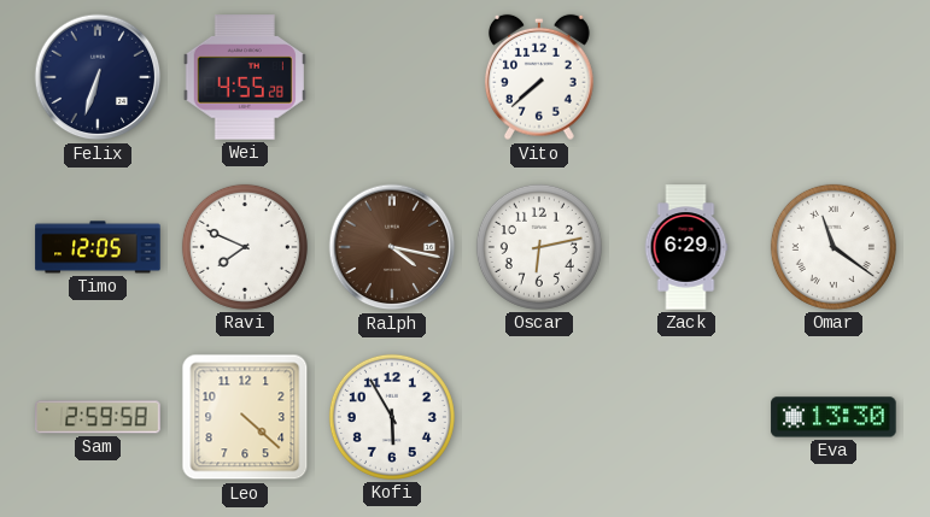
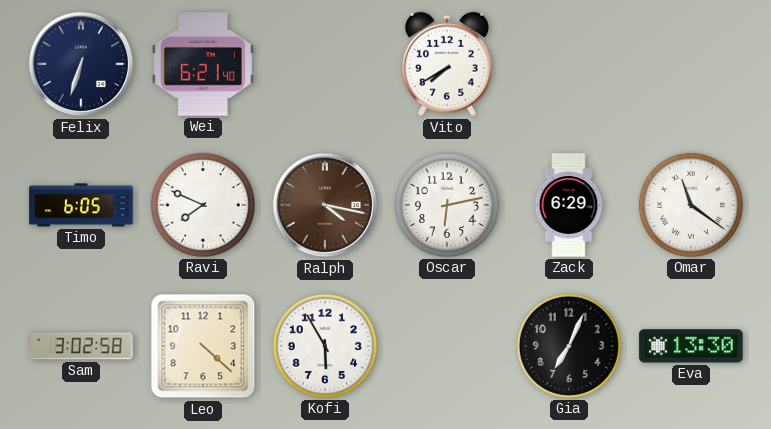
Wei: 4:55 -> 6:21
Vito: 7:38 -> 7:40
Timo: 12:05 -> 6:05
Sam: 2:59 -> 3:02
Gia: none -> 7:04
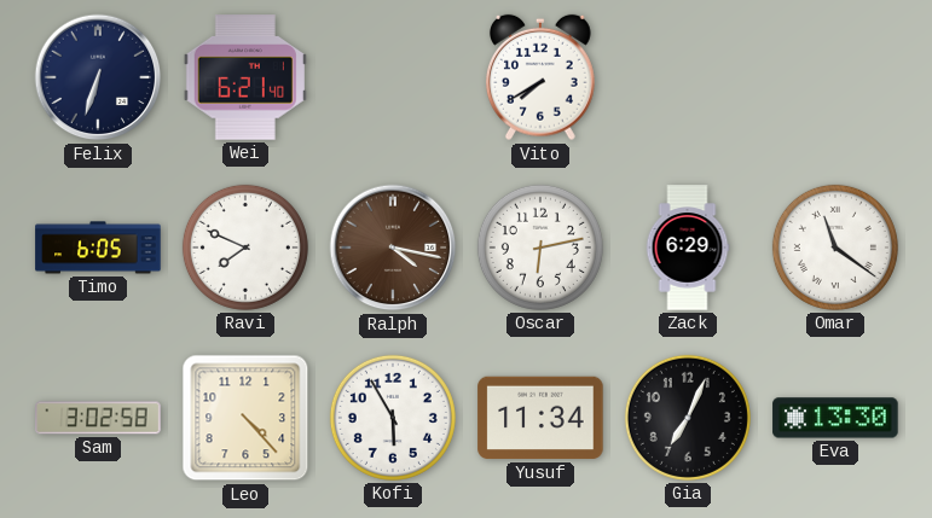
Leo: 4:22 -> 4:23
Yusuf: none -> 11:34
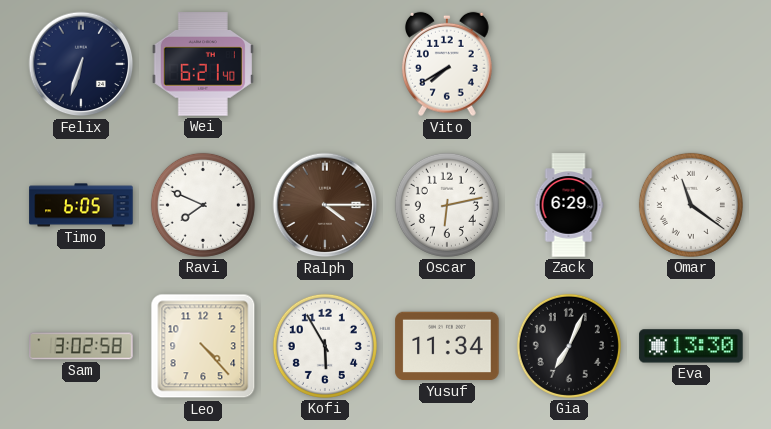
Ralph: 4:17 -> 4:15
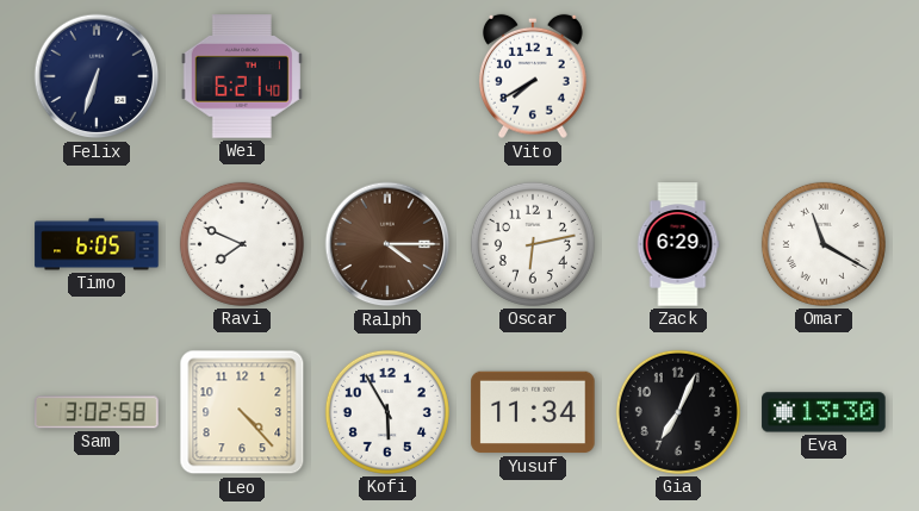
Omar: 11:21 -> 11:20
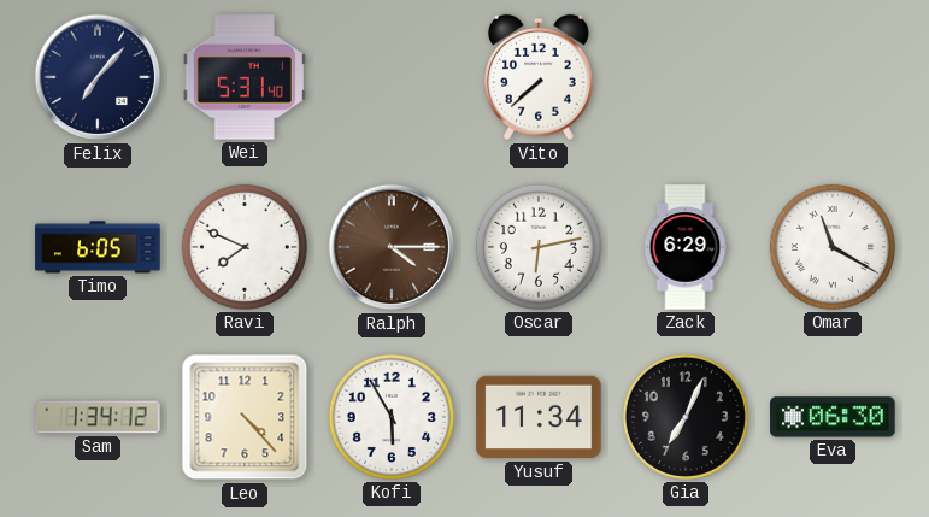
Felix: 6:33 -> 7:07
Wei: 6:21 -> 5:31
Vito: 7:40 -> 7:38
Sam: 3:02 -> 1:34
Eva: 13:30 -> 06:30
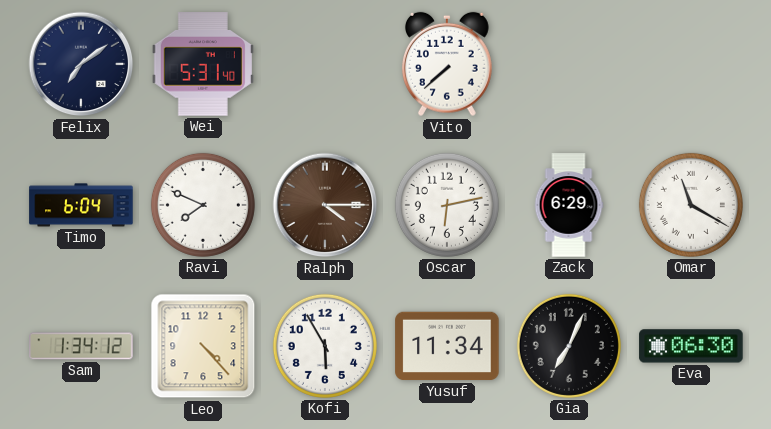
Felix: 7:07 -> 7:09
Timo: 6:05 -> 6:04
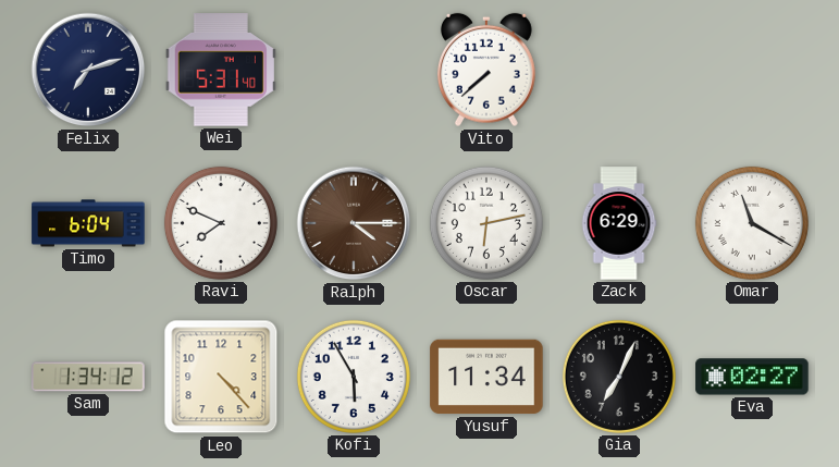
Felix: 7:09 -> 7:12
Eva: 06:30 -> 02:27
